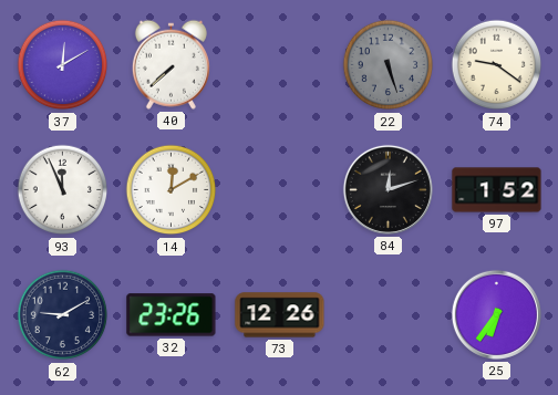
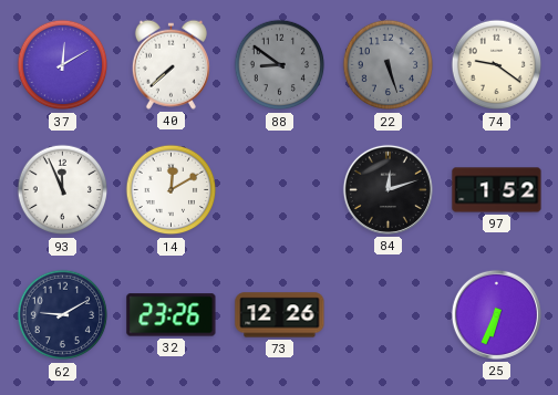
88: none -> 8:51
25: 6:36 -> 6:34
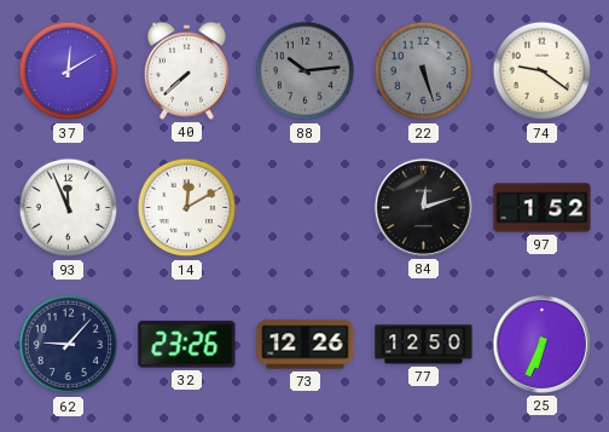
88: 8:51 -> 10:14
62: 9:10 -> 9:07
77: none -> 12:50
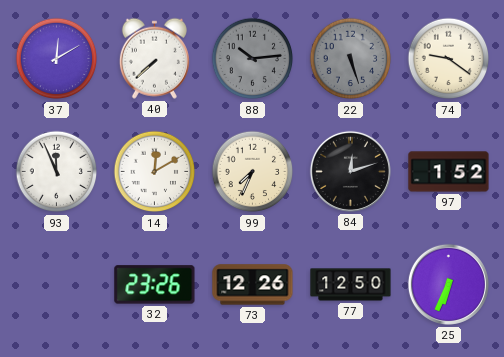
99: none -> 7:34
62: 9:07 -> none
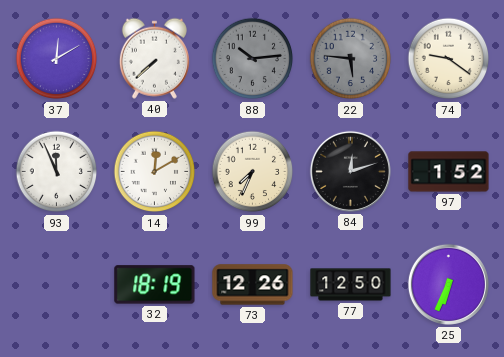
22: 5:27 -> 5:46
32: 23:26 -> 18:19
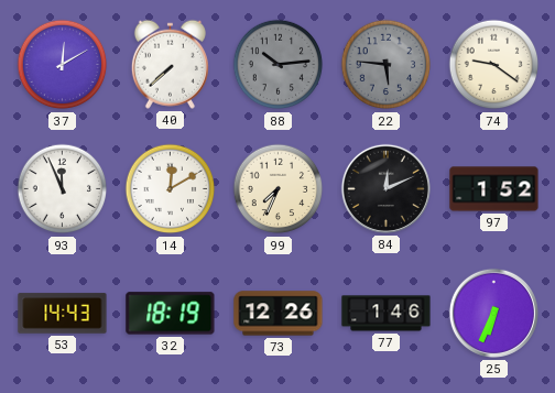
84: 12:12 -> 12:11
53: none -> 14:43
77: 12:50 -> 1:46
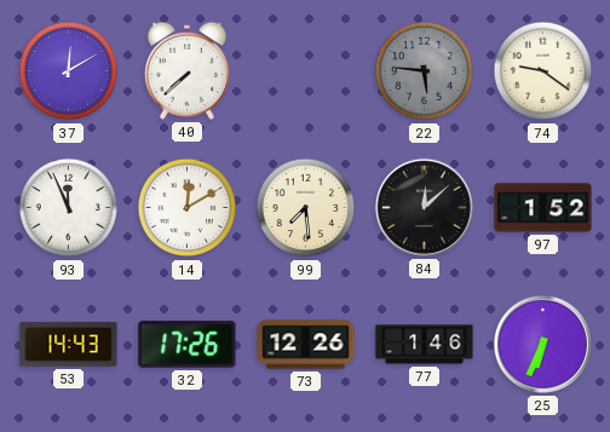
88: 10:14 -> none
99: 7:34 -> 7:29
84: 12:11 -> 12:08
32: 18:19 -> 17:26
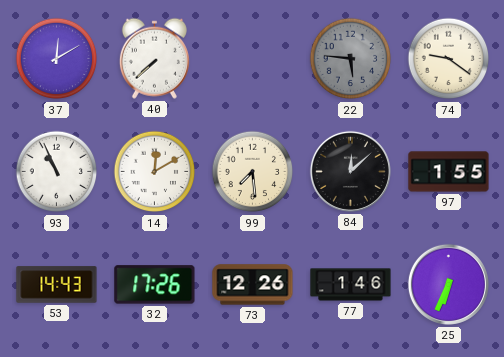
93: 11:56 -> 10:56
97: 1:52 -> 1:55
